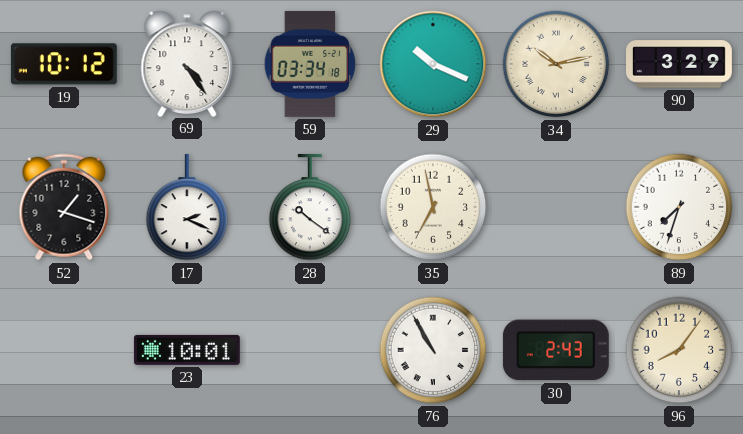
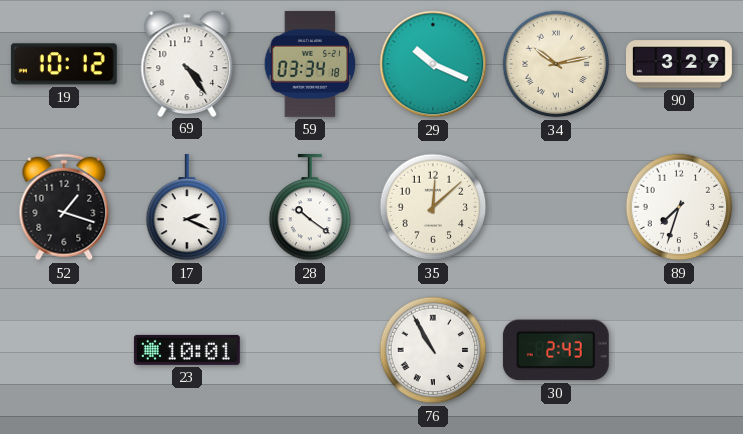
35: 6:58 -> 12:08
96: 8:06 -> none
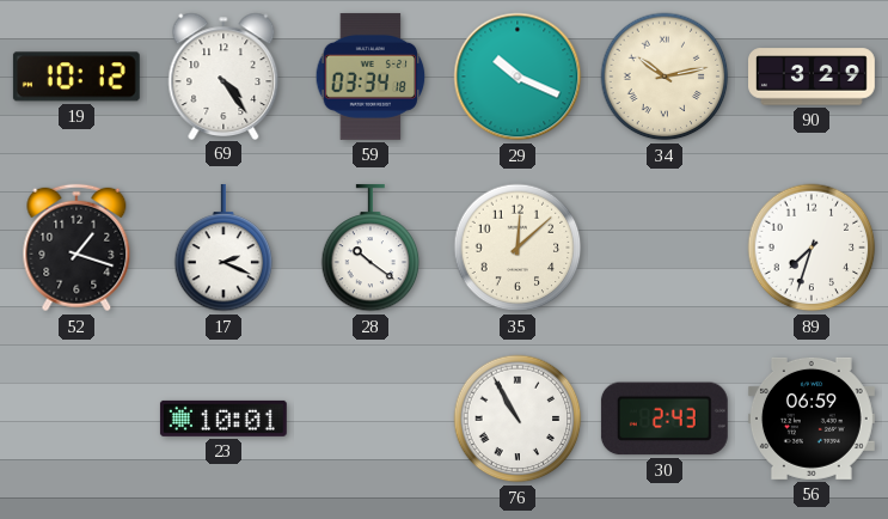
56: none -> 06:59
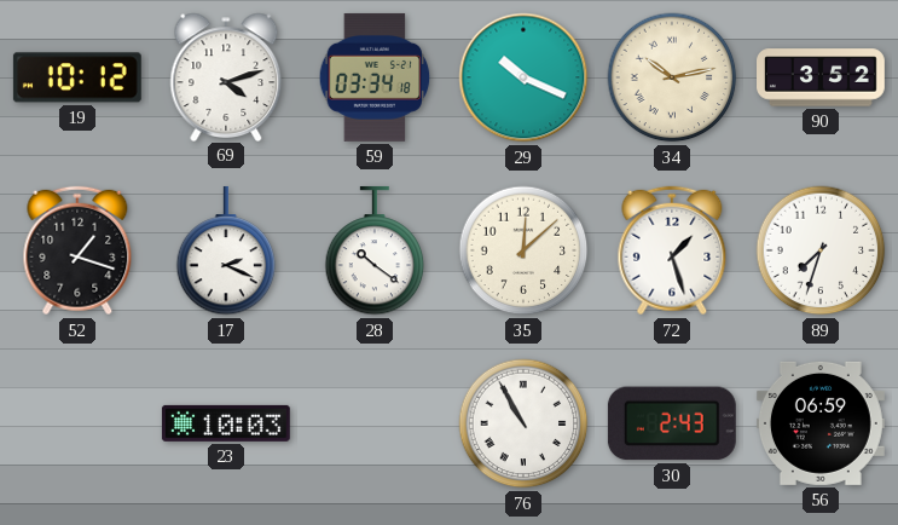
69: 4:24 -> 4:12
90: 3:29 -> 3:52
72: none -> 1:27
23: 10:01 -> 10:03
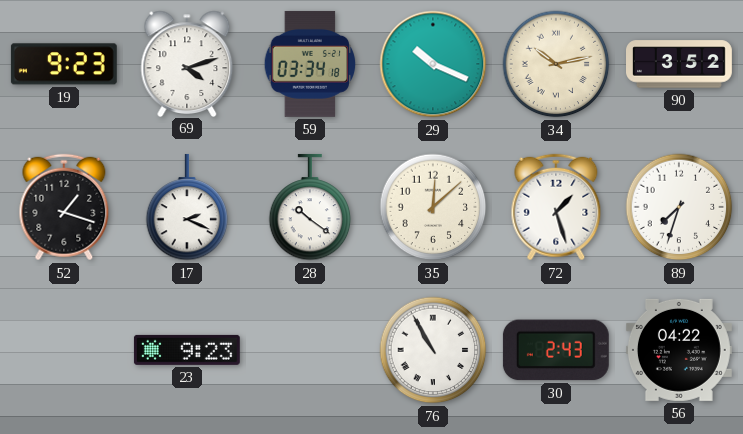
19: 10:12 -> 9:23
23: 10:03 -> 9:23
56: 06:59 -> 04:22
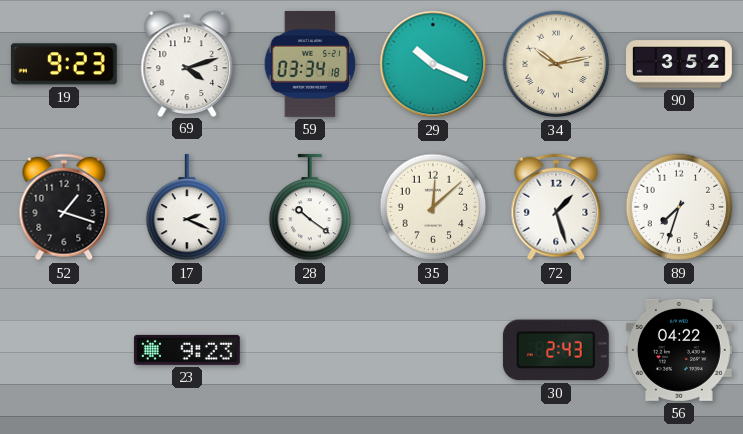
76: 10:55 -> none
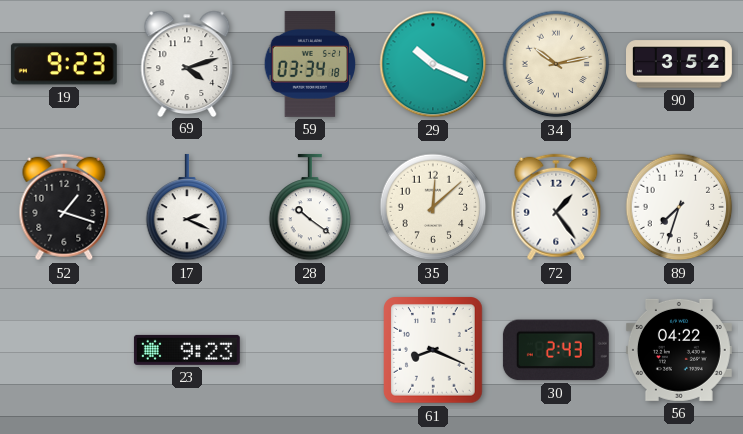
72: 1:27 -> 1:24
61: none -> 8:19
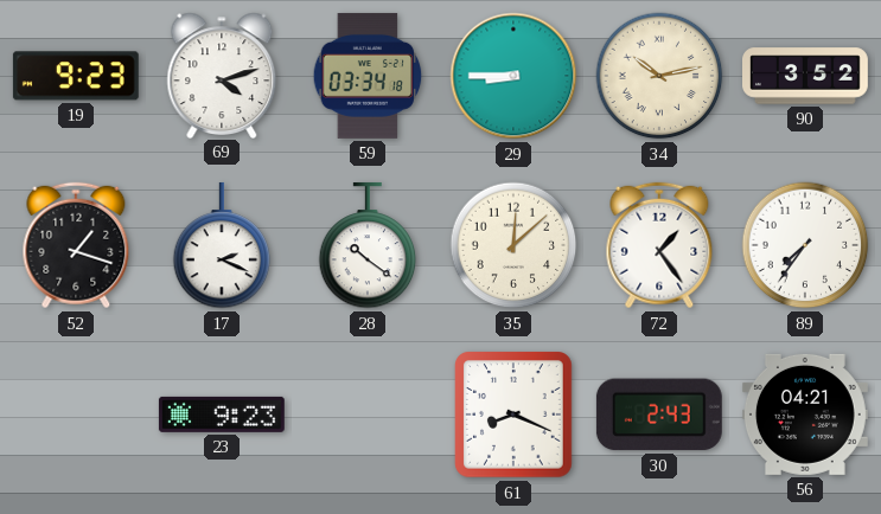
29: 10:19 -> 8:45
89: 7:33 -> 7:36
56: 04:22 -> 04:21
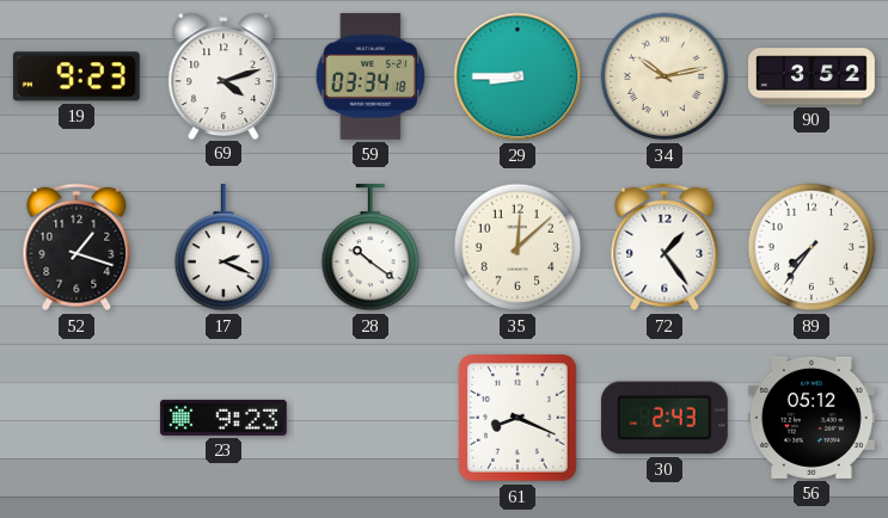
56: 04:21 -> 05:12
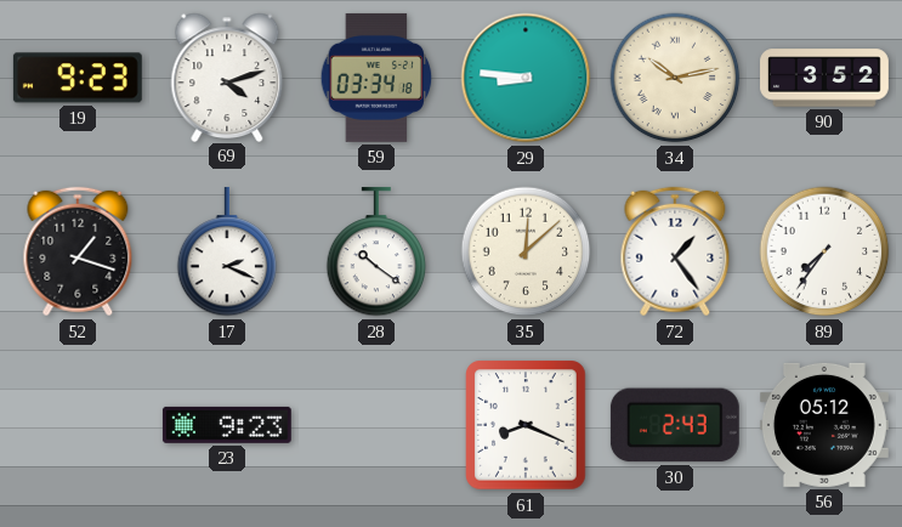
29: 8:45 -> 8:46
